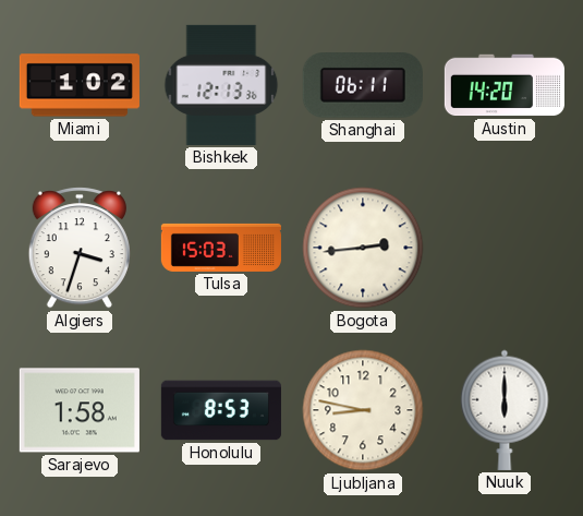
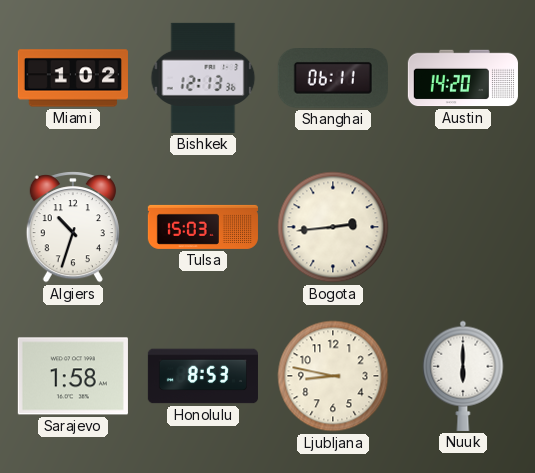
Algiers: 3:33 -> 10:33
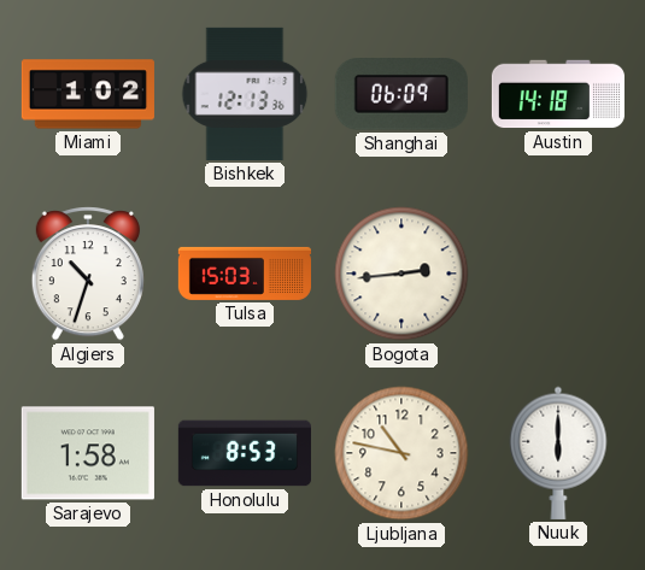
Shanghai: 06:11 -> 06:09
Austin: 14:20 -> 14:18
Ljubljana: 8:47 -> 10:47
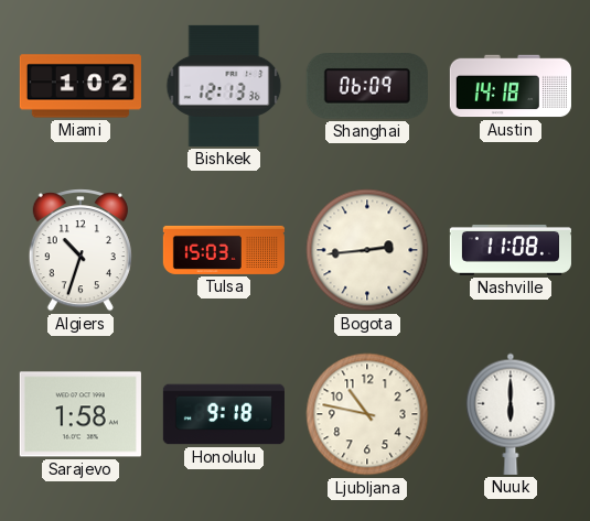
Nashville: none -> 11:08
Honolulu: 8:53 -> 9:18
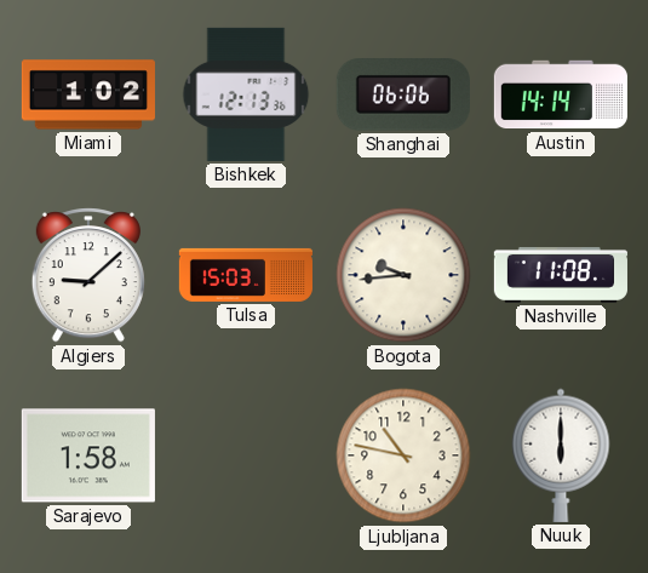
Shanghai: 06:09 -> 06:06
Austin: 14:18 -> 14:14
Algiers: 10:33 -> 9:08
Bogota: 2:44 -> 9:44
Honolulu: 9:18 -> none
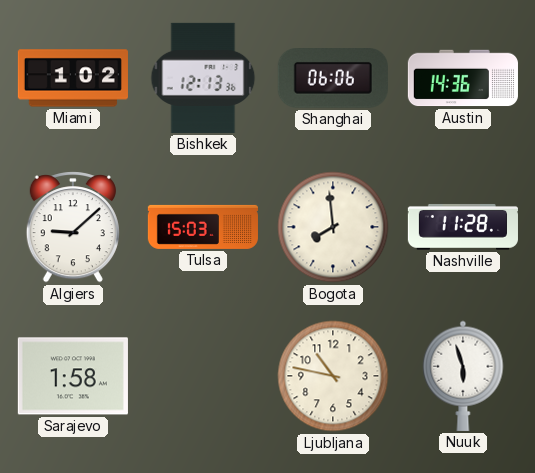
Austin: 14:14 -> 14:36
Bogota: 9:44 -> 7:59
Nashville: 11:08 -> 11:28
Nuuk: 6:00 -> 5:57
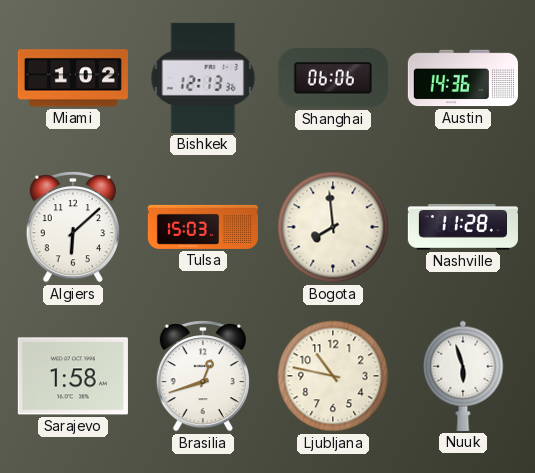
Algiers: 9:08 -> 6:08
Brasilia: none -> 12:42
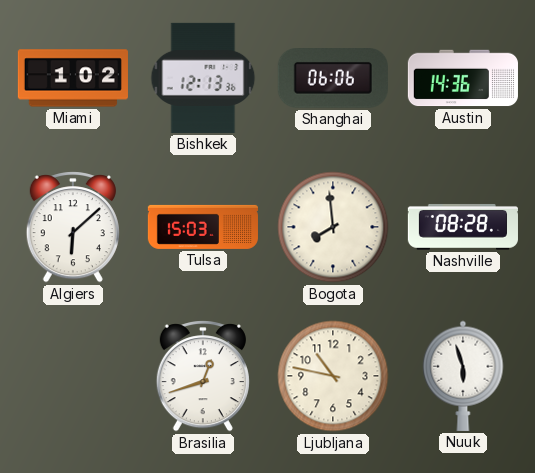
Nashville: 11:28 -> 08:28
Sarajevo: 1:58 -> none
